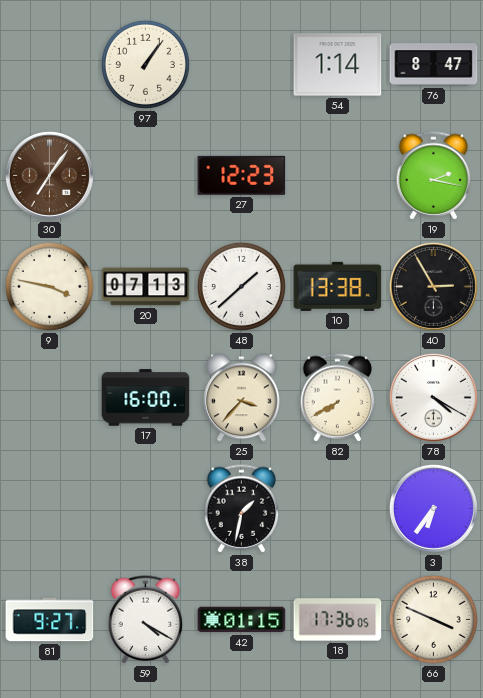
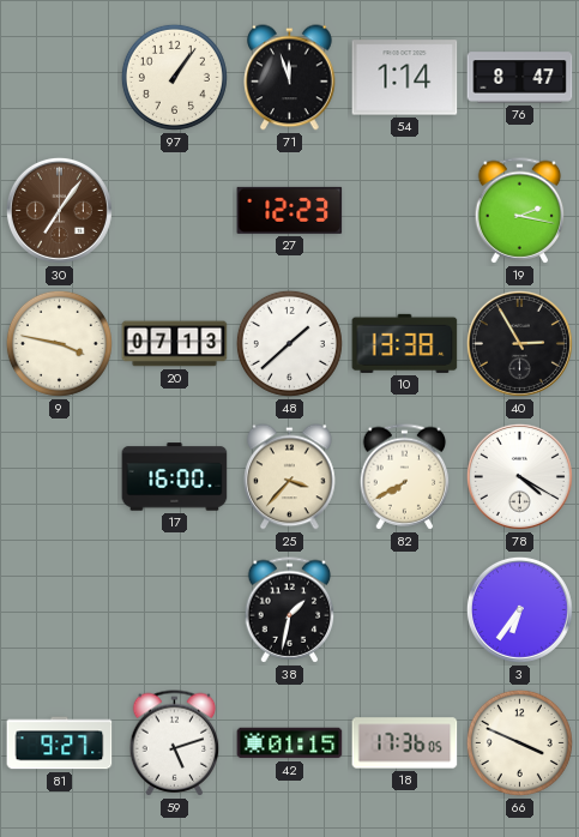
71: none -> 11:57
59: 4:20 -> 5:12
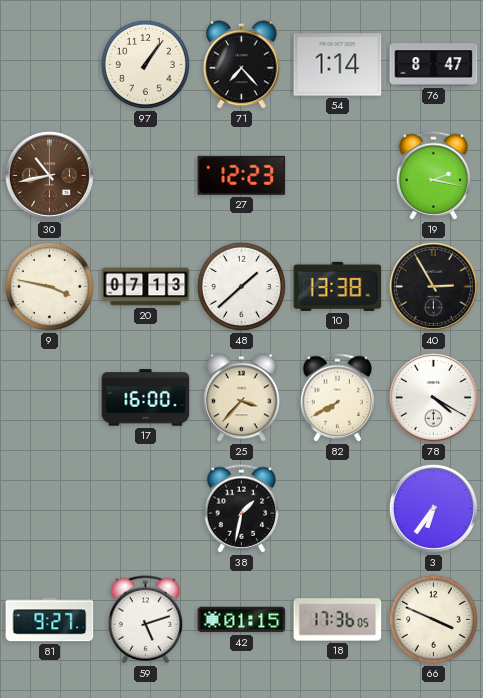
71: 11:57 -> 7:23
30: 7:06 -> 10:43
